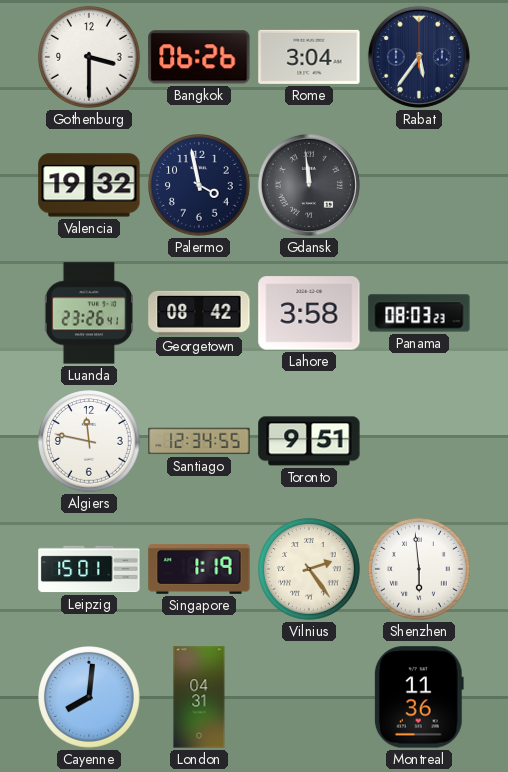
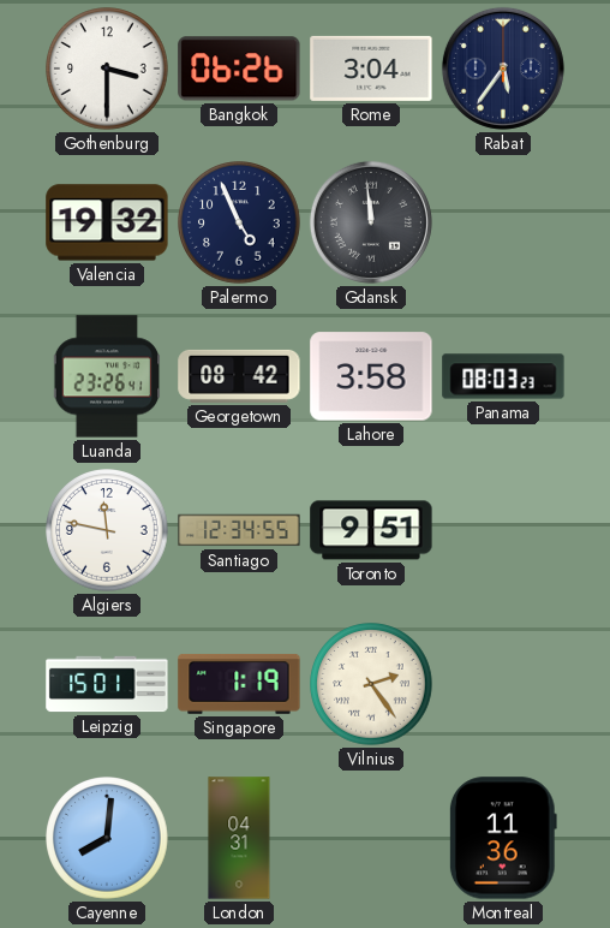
Palermo: 3:58 -> 4:56
Shenzhen: 5:59 -> none
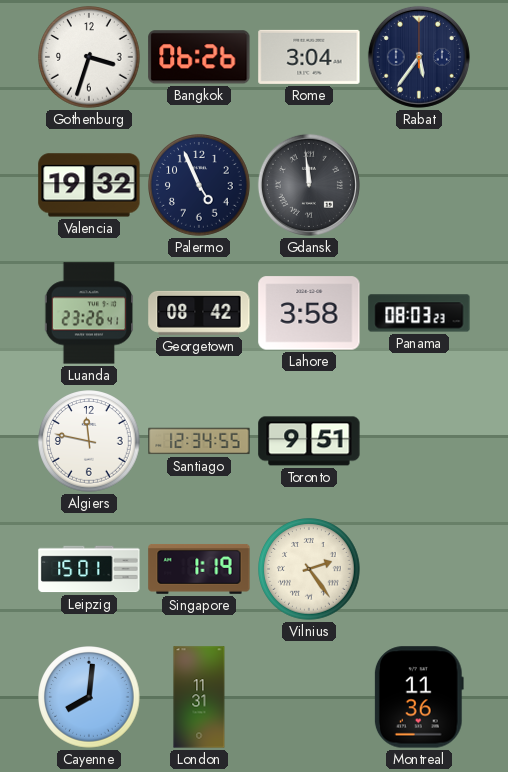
Gothenburg: 3:30 -> 3:33
London: 04:31 -> 11:31
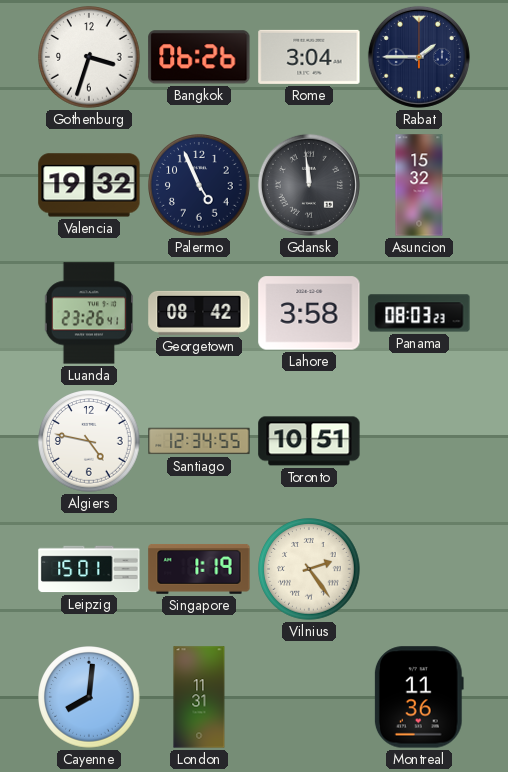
Rabat: 5:36 -> 1:45
Asuncion: none -> 15:32
Algiers: 11:47 -> 4:47
Toronto: 9:51 -> 10:51
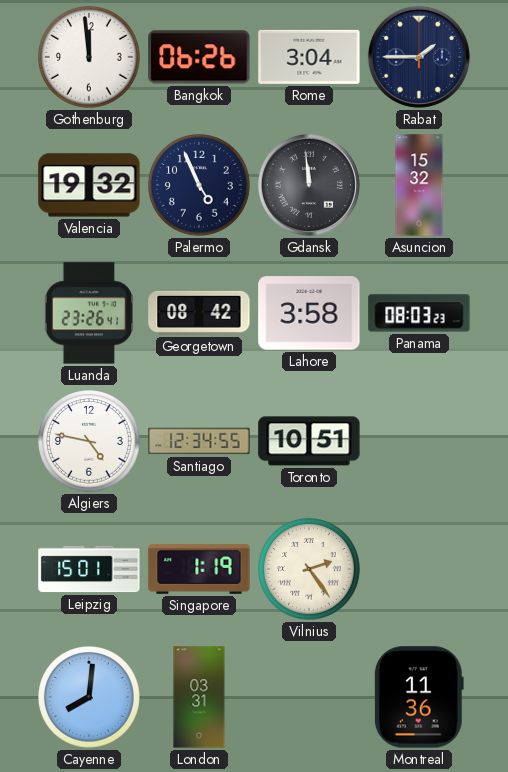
Gothenburg: 3:33 -> 11:59
London: 11:31 -> 03:31
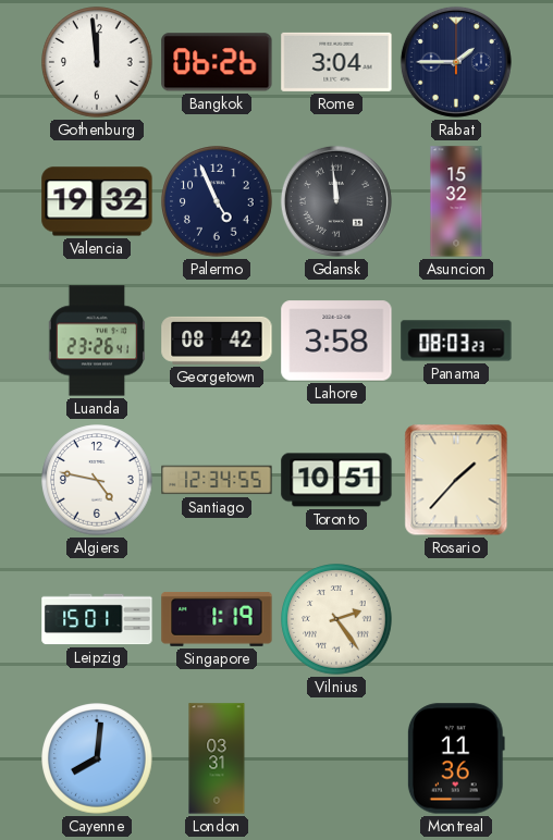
Rosario: none -> 1:37
